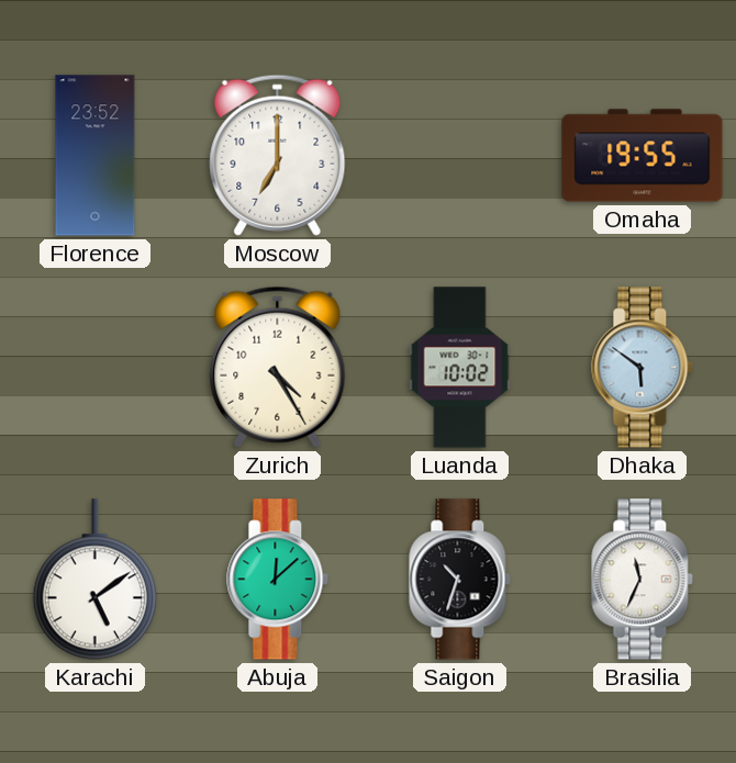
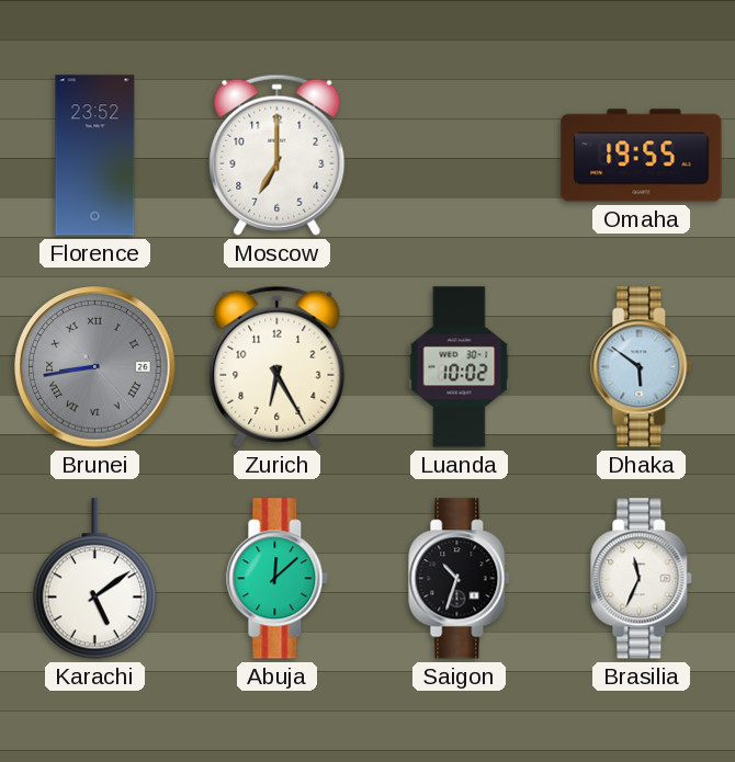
Brunei: none -> 8:43
Zurich: 4:25 -> 6:25
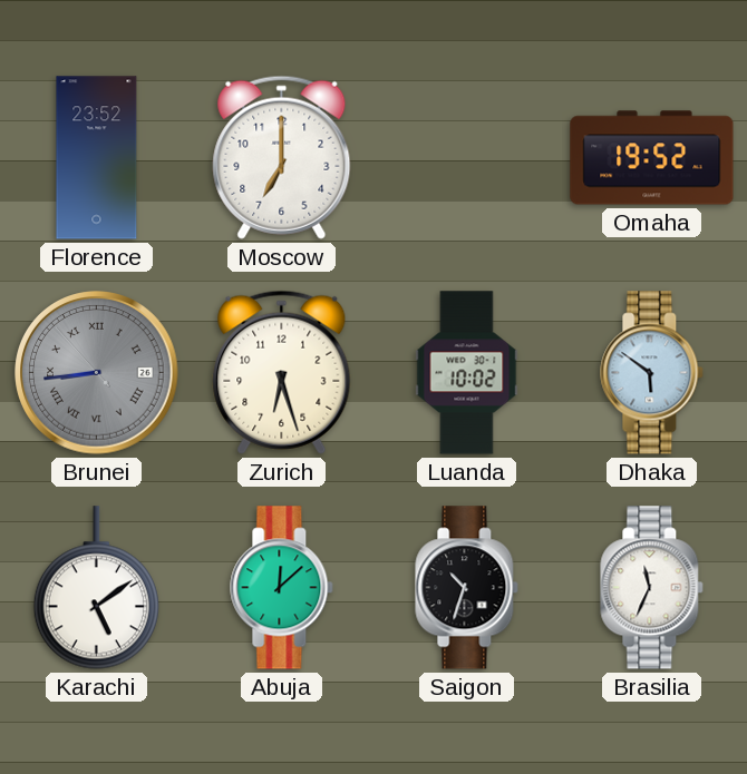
Omaha: 19:55 -> 19:52
Brunei: 8:43:23 -> 8:43:53
Zurich: 6:25 -> 6:27
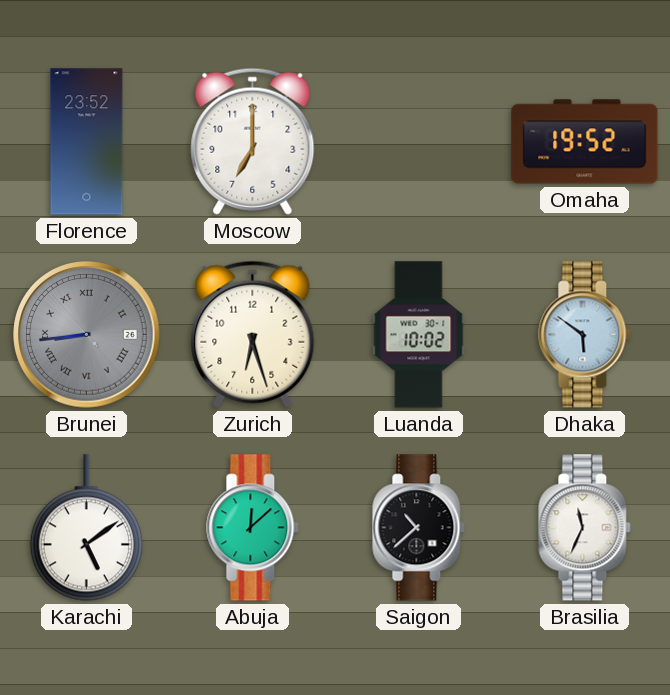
Saigon: 10:33 -> 10:38
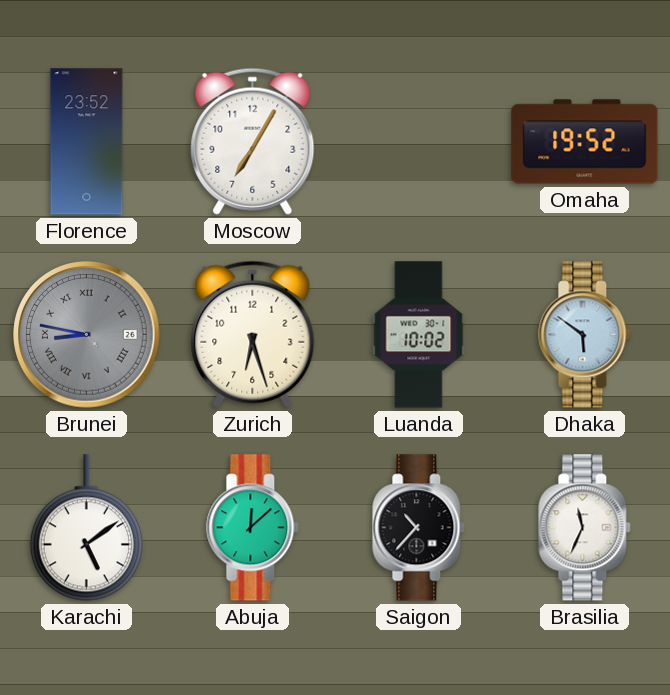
Moscow: 7:00 -> 7:05
Brunei: 8:43 -> 8:46
Saigon: 10:38 -> 10:37
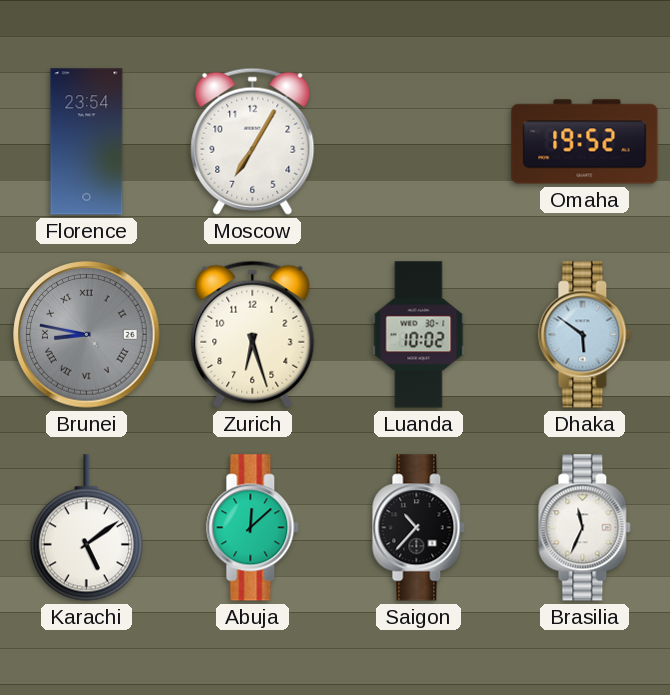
Florence: 23:52 -> 23:54
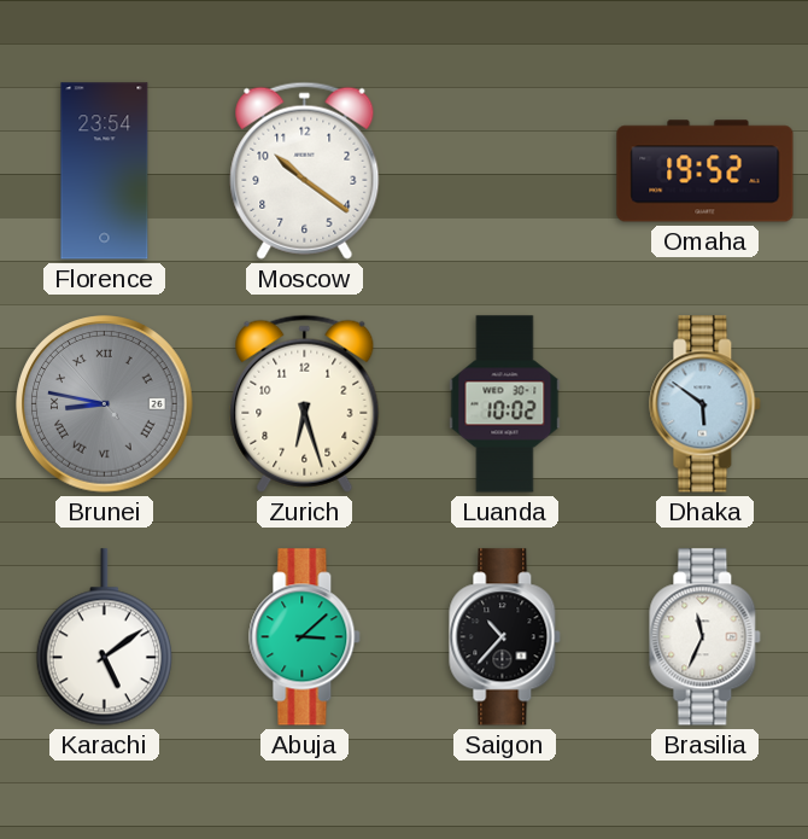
Moscow: 7:05 -> 10:21
Abuja: 12:08 -> 3:08
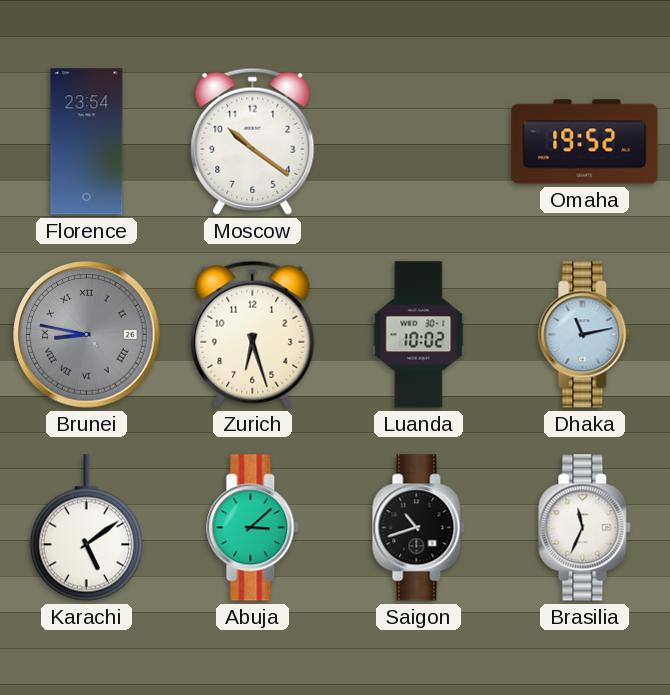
Dhaka: 5:51 -> 11:13
Saigon: 10:37 -> 10:42
